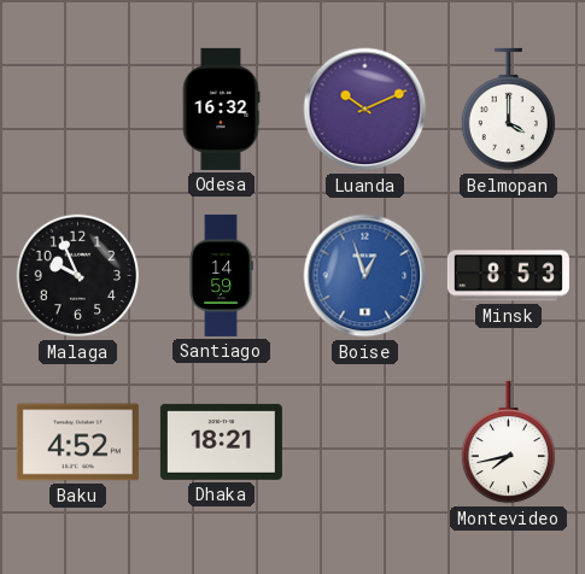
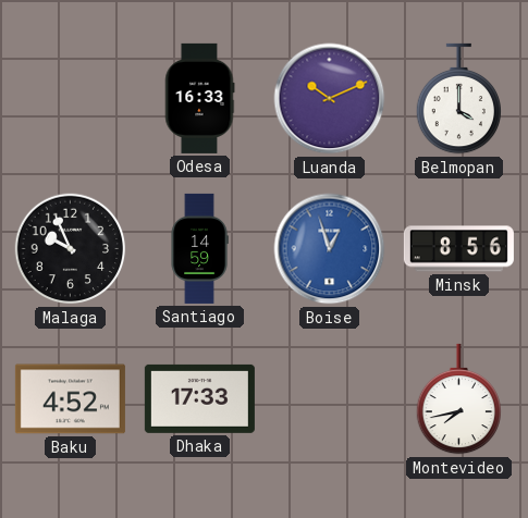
Odesa: 16:32 -> 16:33
Minsk: 8:53 -> 8:56
Dhaka: 18:21 -> 17:33
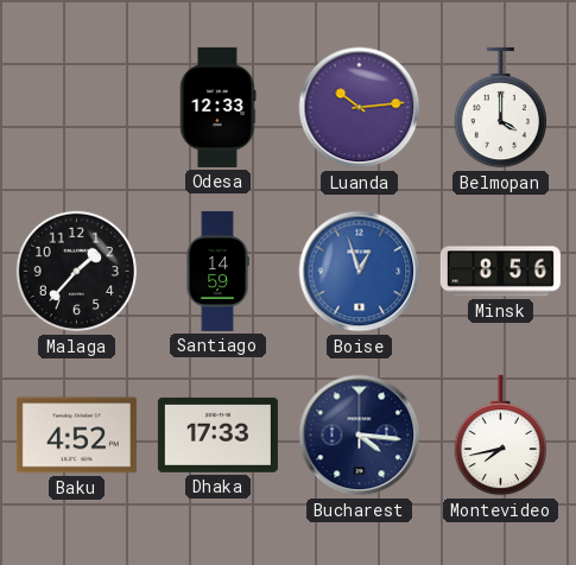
Odesa: 16:33 -> 12:33
Luanda: 10:11 -> 10:14
Malaga: 9:56 -> 1:37
Bucharest: none -> 4:16
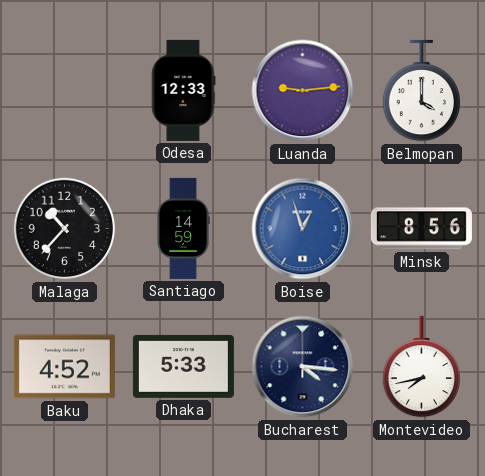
Luanda: 10:14 -> 9:14
Malaga: 1:37 -> 10:37
Dhaka: 17:33 -> 5:33
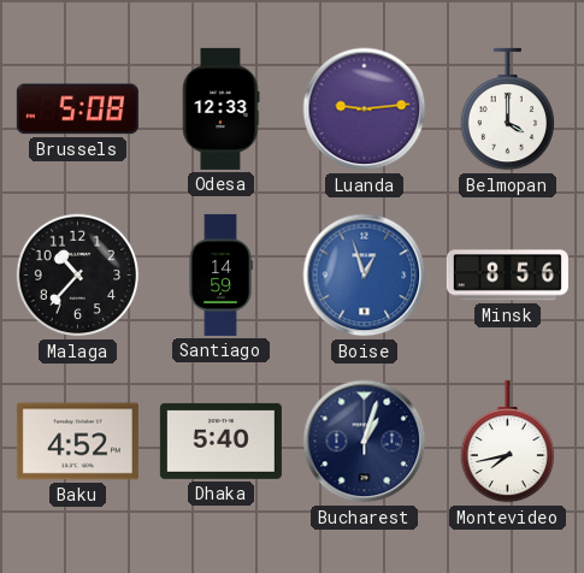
Brussels: none -> 5:08
Dhaka: 5:33 -> 5:40
Bucharest: 4:16 -> 1:03
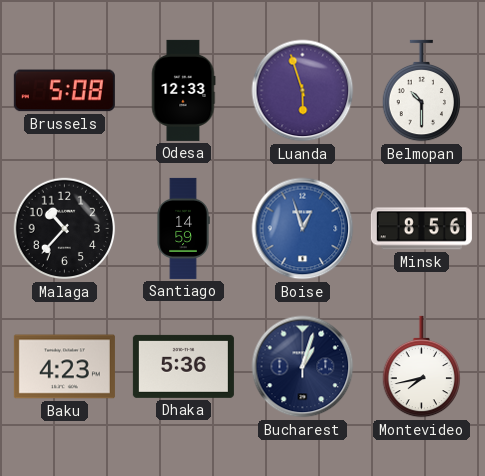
Luanda: 9:14 -> 5:57
Belmopan: 4:00 -> 10:30
Baku: 4:52 -> 4:23
Dhaka: 5:40 -> 5:36
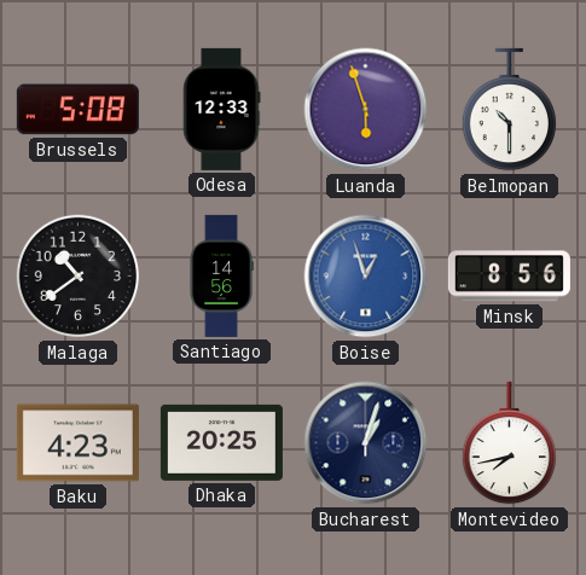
Malaga: 10:37 -> 10:39
Santiago: 14:59 -> 14:56
Dhaka: 5:36 -> 20:25
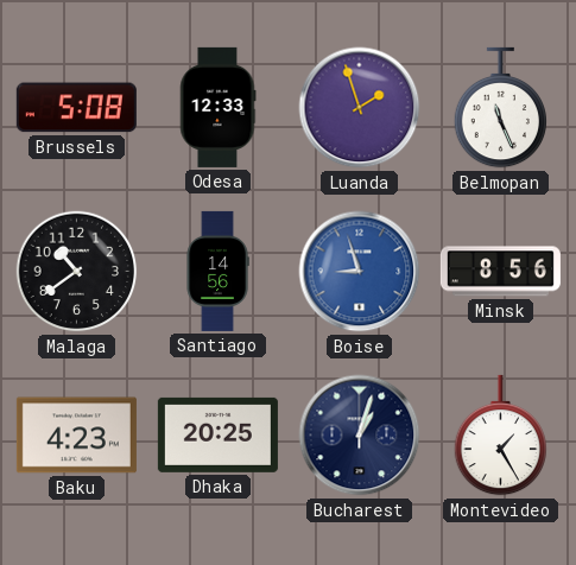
Luanda: 5:57 -> 1:57
Belmopan: 10:30 -> 11:26
Boise: 12:57 -> 8:57
Montevideo: 7:43 -> 1:25
